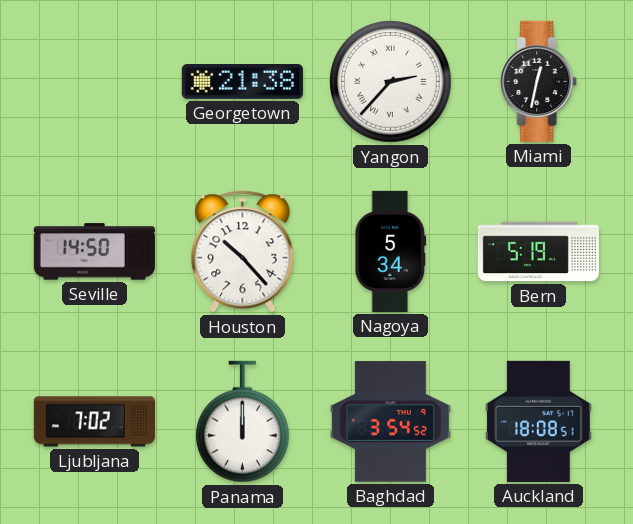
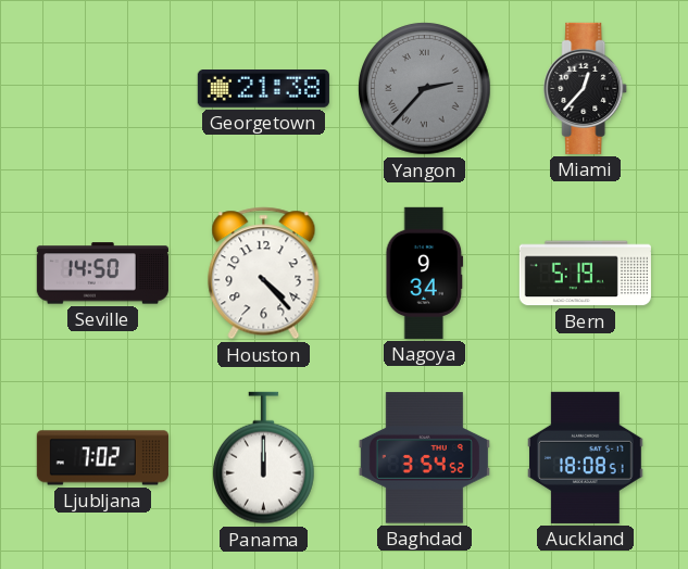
Yangon dial: white -> grey
Miami: 12:32 -> 12:37
Houston: 10:23 -> 4:23
Nagoya: 5:34 -> 9:34
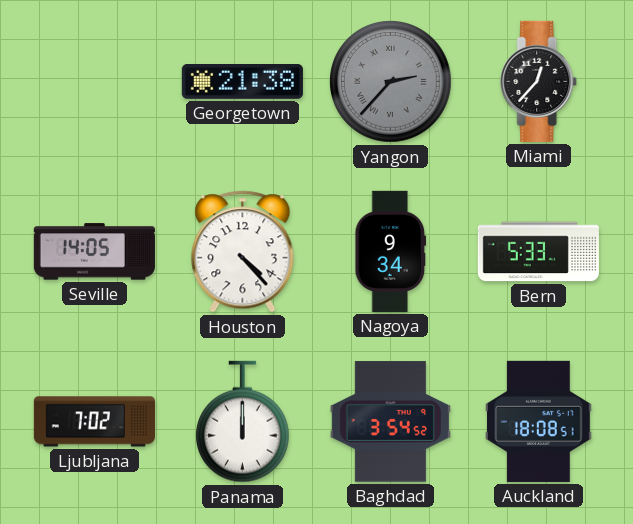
Seville: 14:50 -> 14:05
Bern: 5:19 -> 5:33
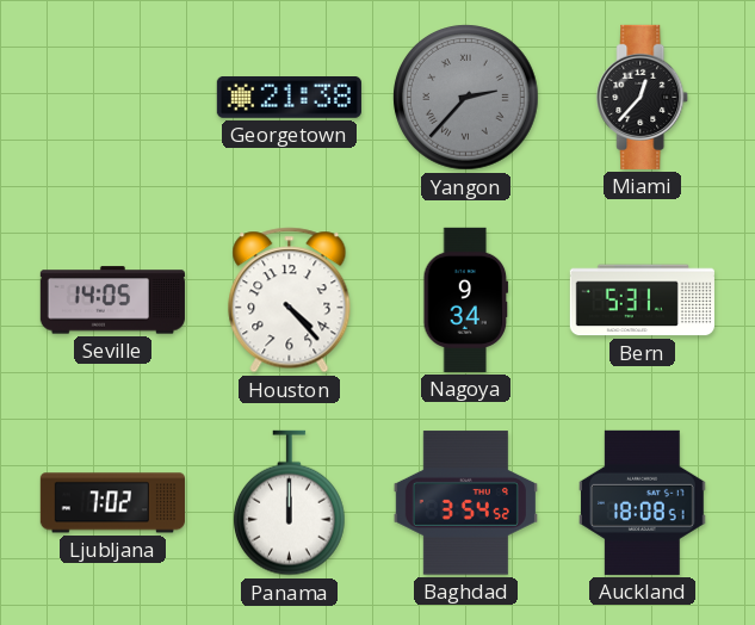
Bern: 5:33 -> 5:31
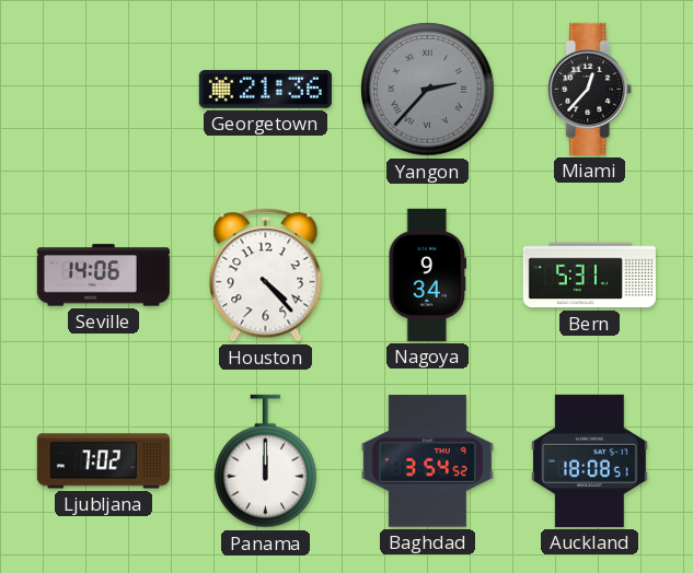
Georgetown: 21:38 -> 21:36
Seville: 14:05 -> 14:06
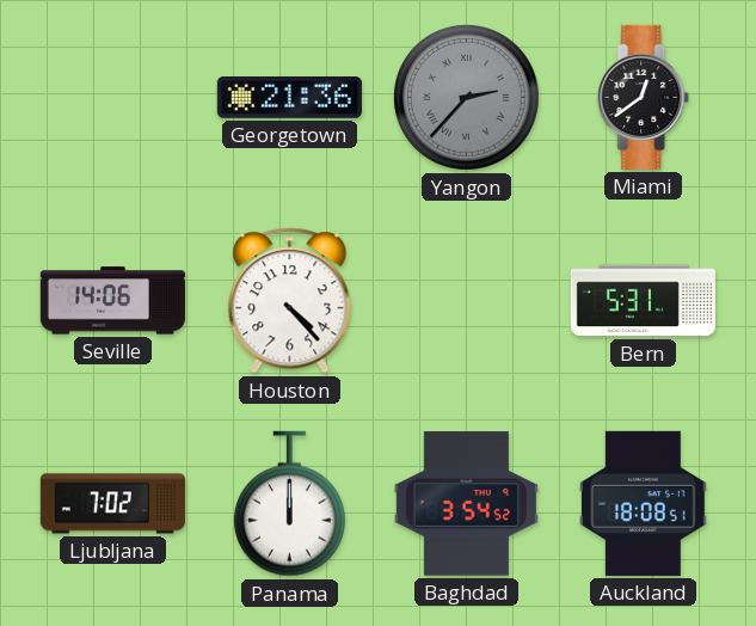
Miami: 12:37 -> 12:39
Nagoya: 9:34 -> none
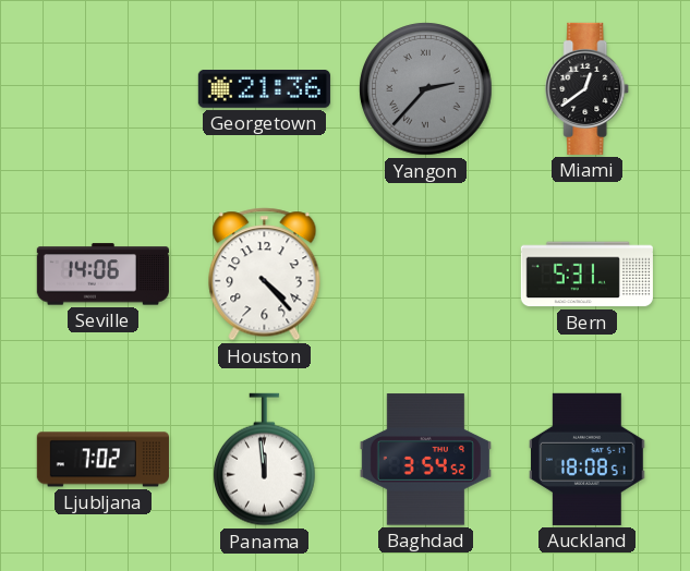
Panama: 12:00 -> 11:59
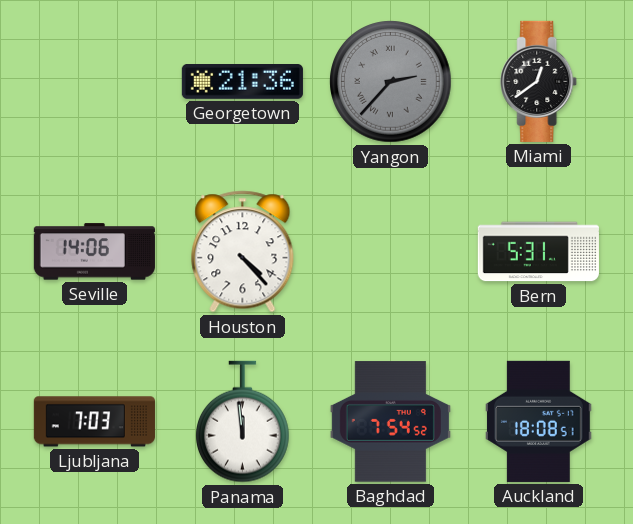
Ljubljana: 7:02 -> 7:03
Baghdad: 3:54 -> 7:54
